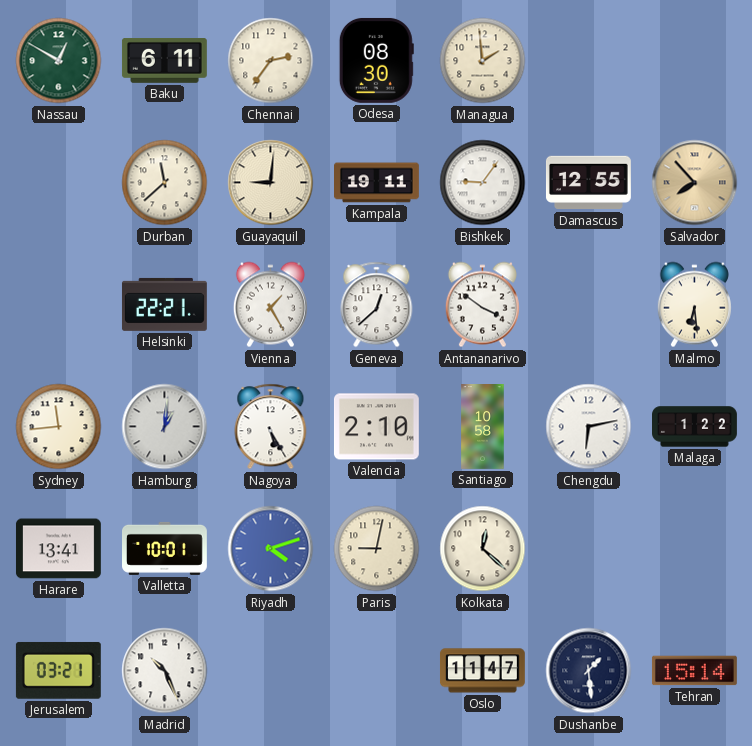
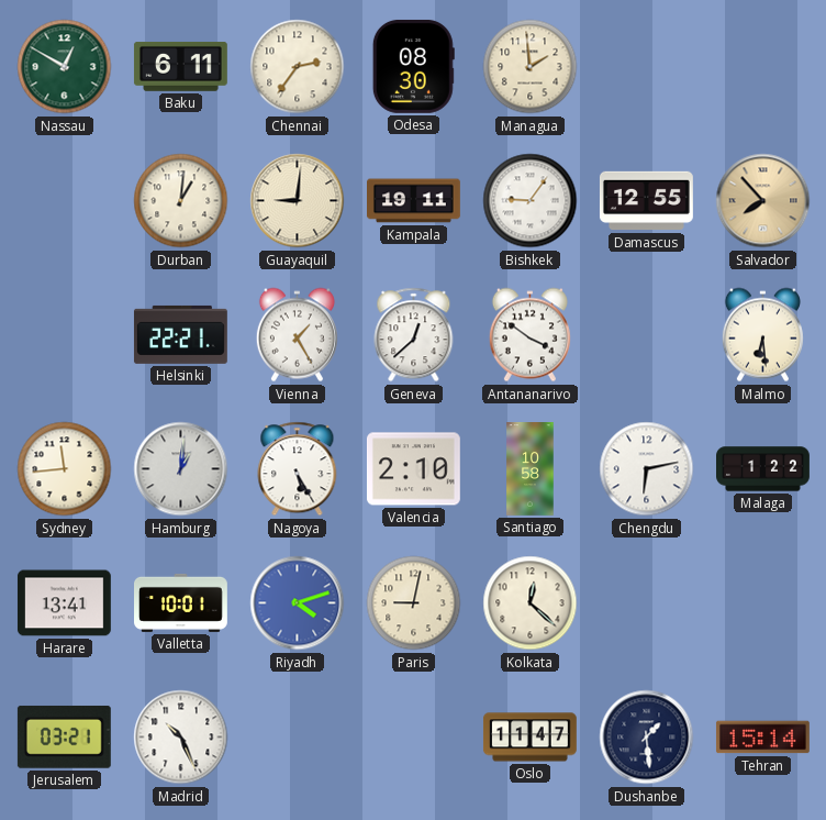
Durban: 11:38 -> 1:01
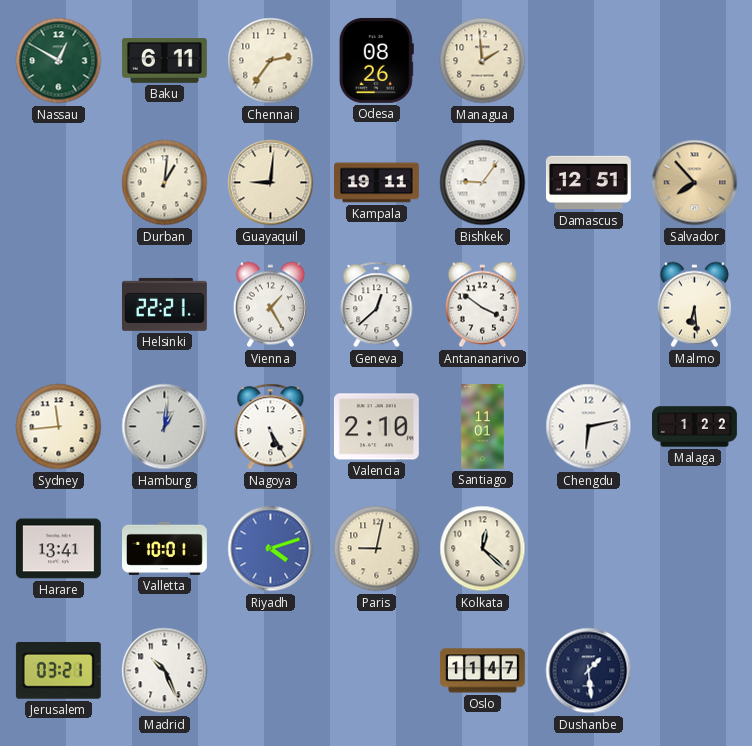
Odesa: 08:30 -> 08:26
Damascus: 12:55 -> 12:51
Santiago: 10:58 -> 11:01
Tehran: 15:14 -> none
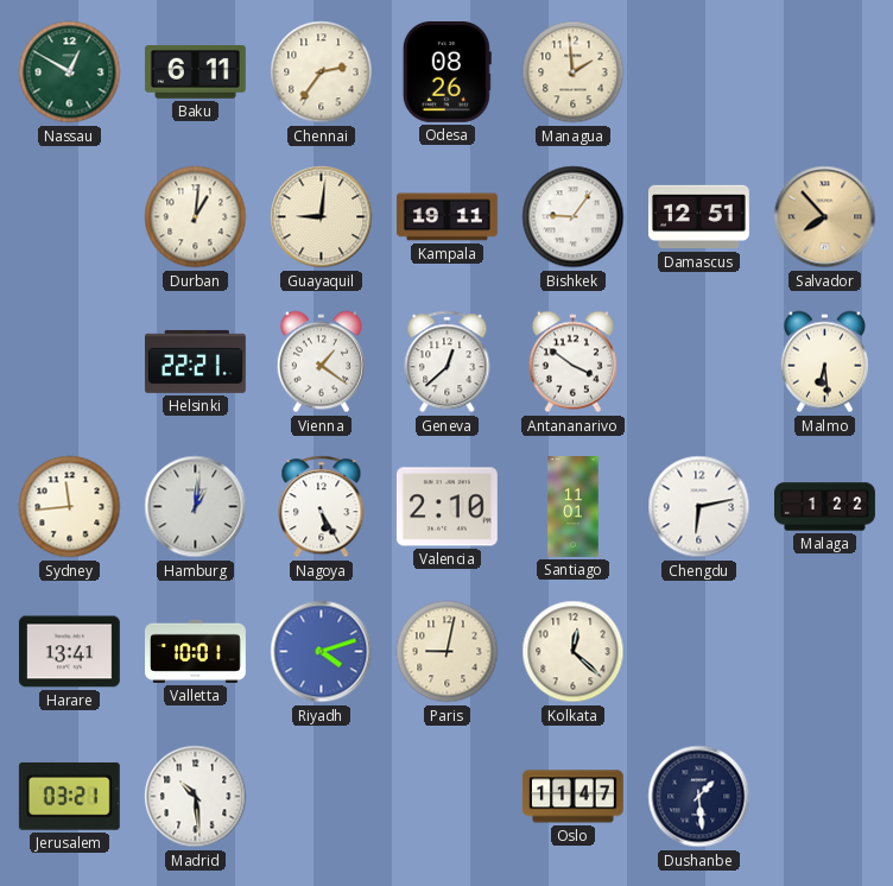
Vienna: 1:25 -> 1:21
Madrid: 10:26 -> 10:29
